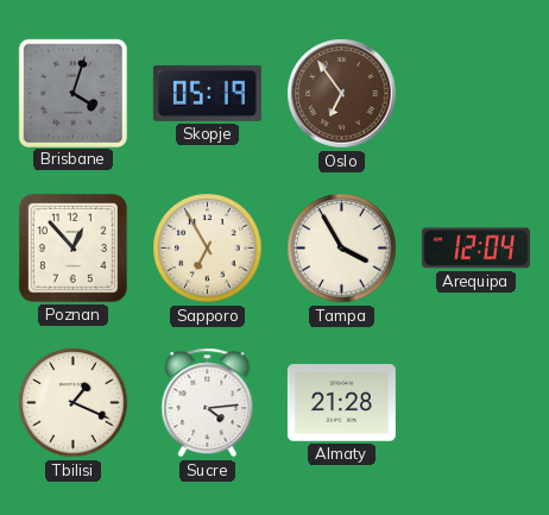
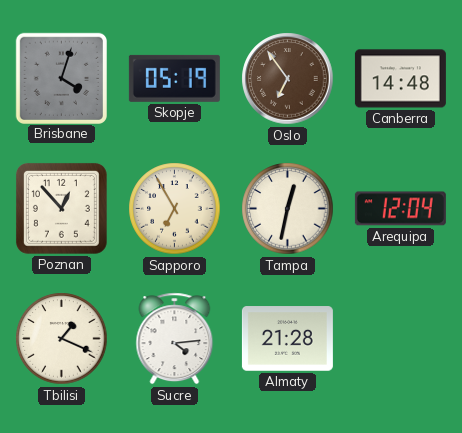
Canberra: none -> 14:48
Tampa: 3:55 -> 12:32
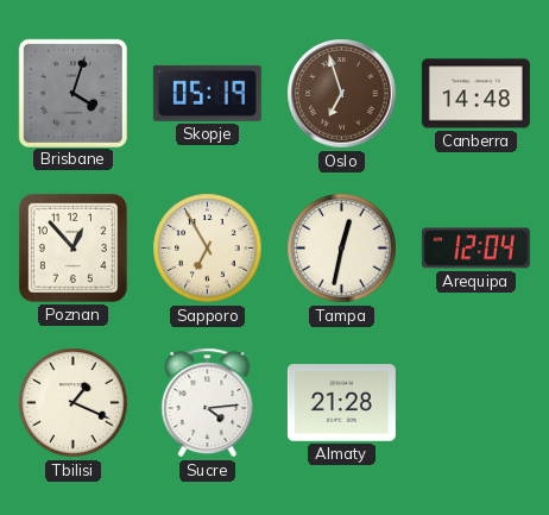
Oslo: 6:54 -> 6:57
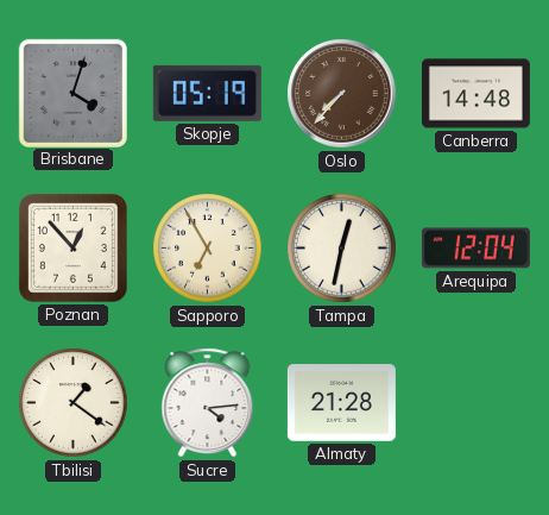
Oslo: 6:57 -> 7:37
Tbilisi: 1:19 -> 1:21
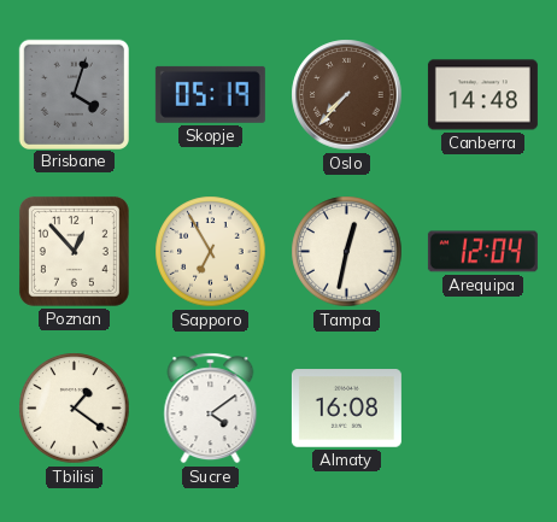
Sucre: 4:14 -> 4:09
Almaty: 21:28 -> 16:08
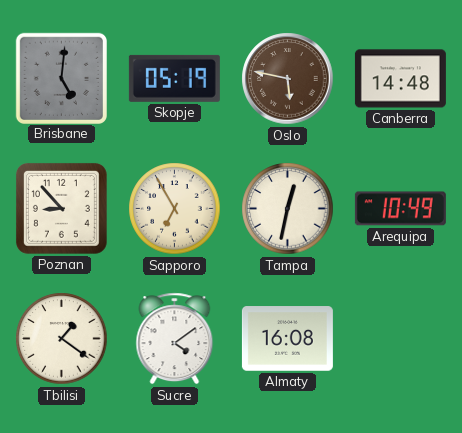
Brisbane: 4:03 -> 5:01
Oslo: 7:37 -> 5:47
Poznan: 12:53 -> 8:53
Arequipa: 12:04 -> 10:49
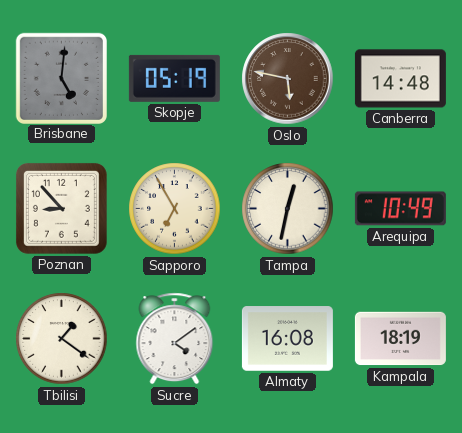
Kampala: none -> 18:19
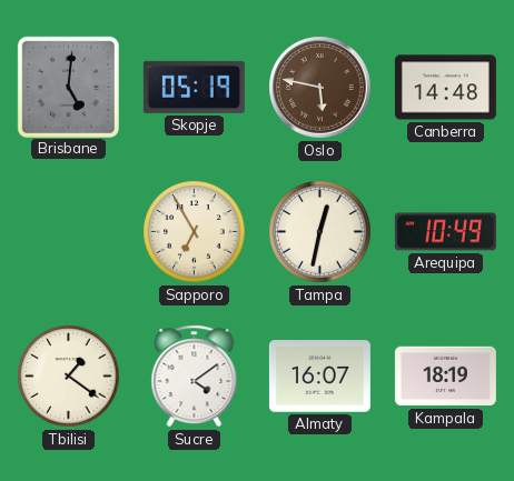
Poznan: 8:53 -> none
Almaty: 16:08 -> 16:07
